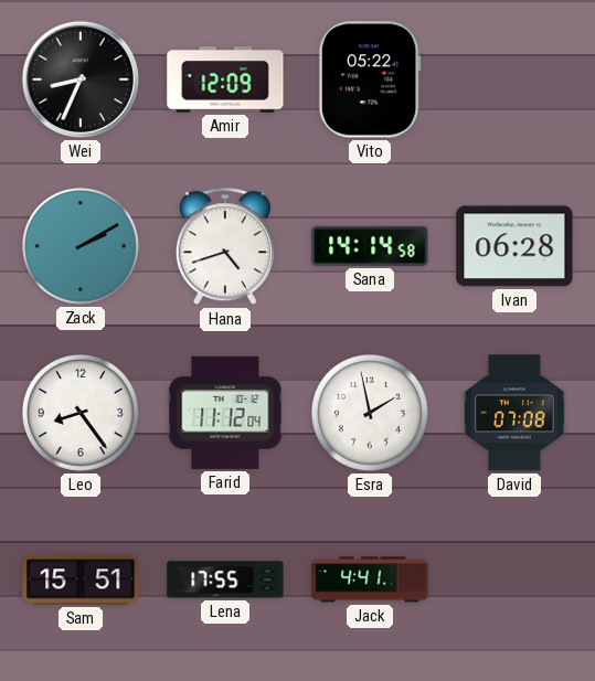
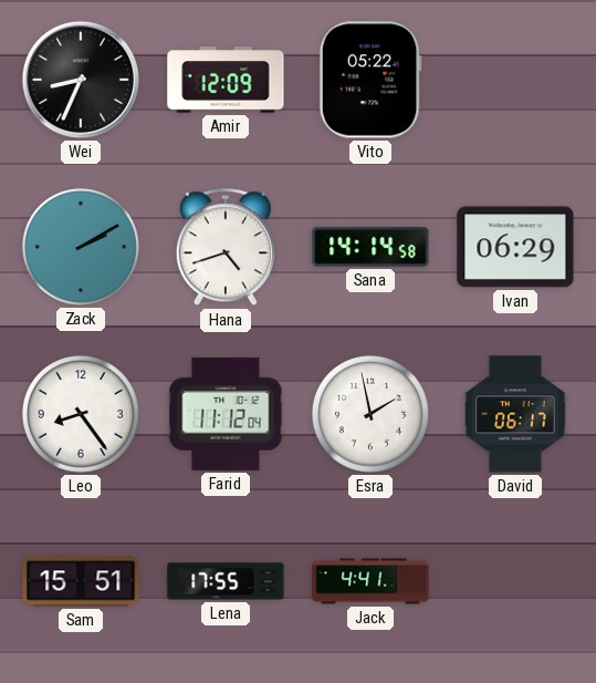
Ivan: 06:28 -> 06:29
David: 07:08 -> 06:17
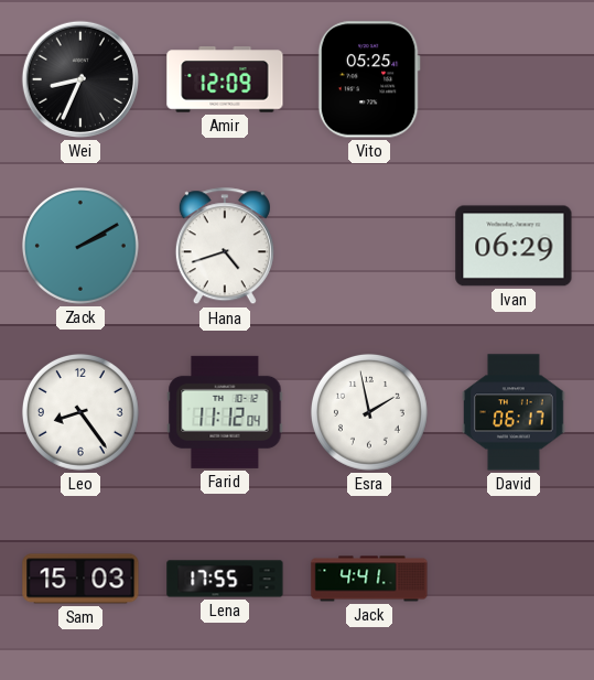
Vito: 05:22 -> 05:25
Sana: 14:14 -> none
Sam: 15:51 -> 15:03
